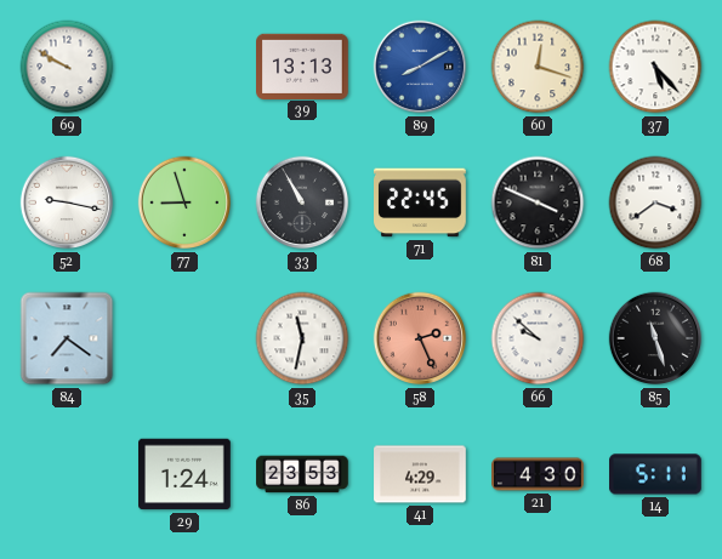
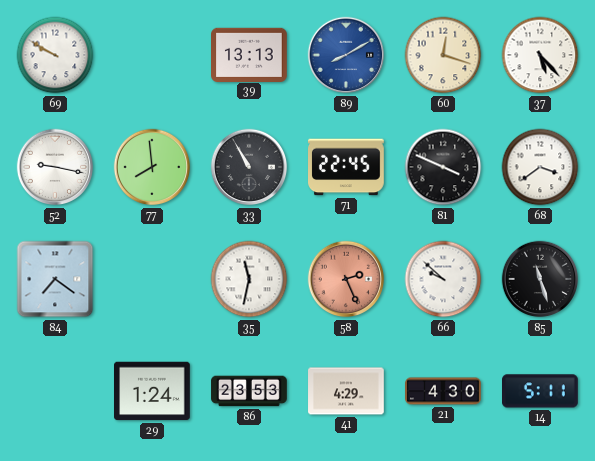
77: 8:57 -> 7:59
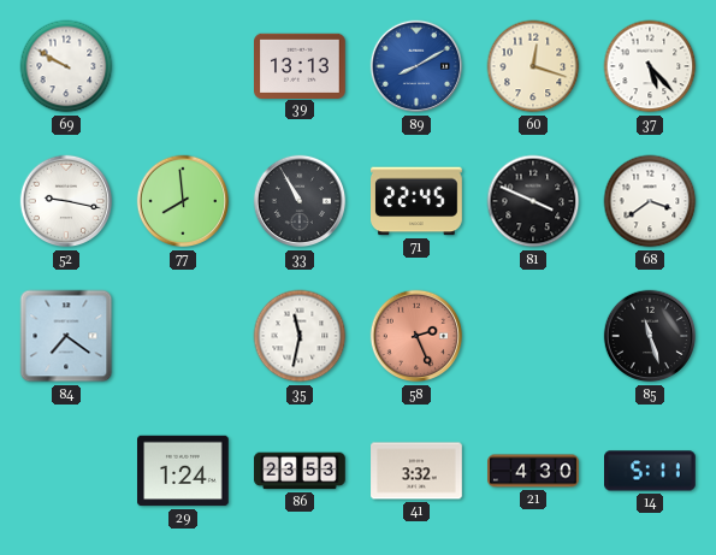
66: 9:52 -> none
41: 4:29 -> 3:32
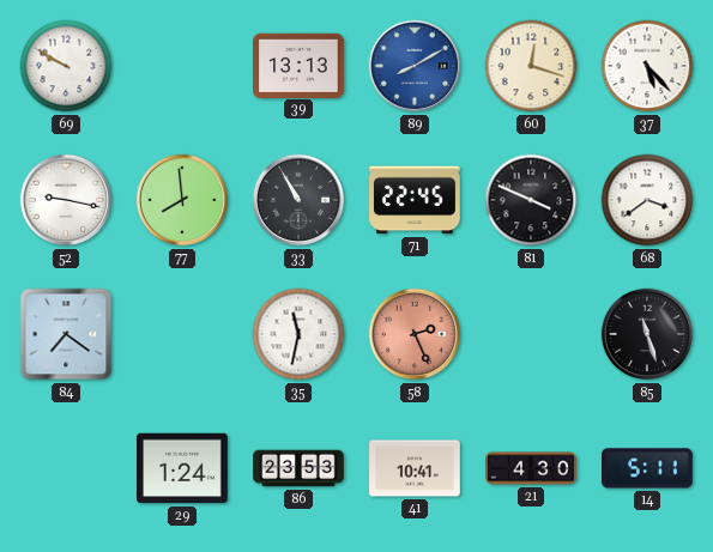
41: 3:32 -> 10:41
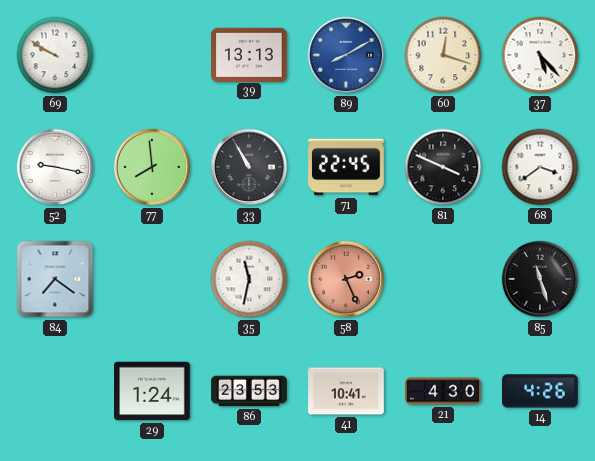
14: 5:11 -> 4:26
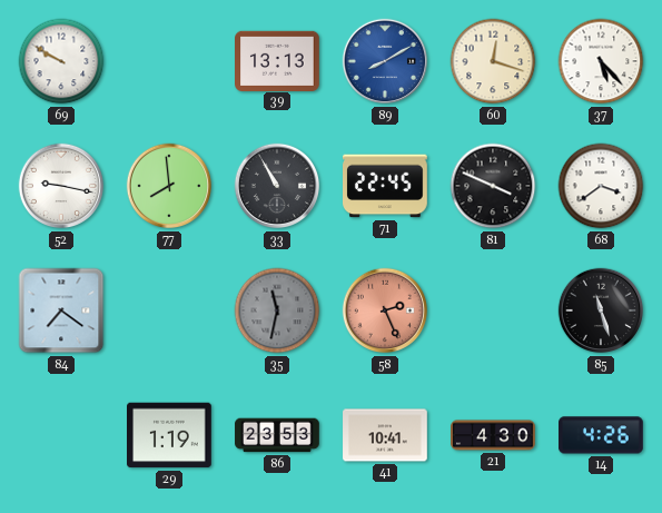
35 dial: white -> grey
29: 1:24 -> 1:19
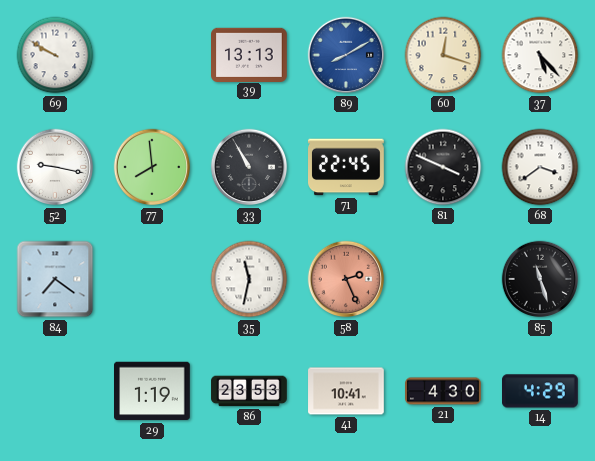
35 dial: grey -> white
14: 4:26 -> 4:29
